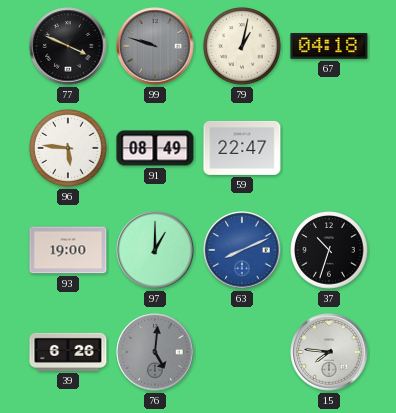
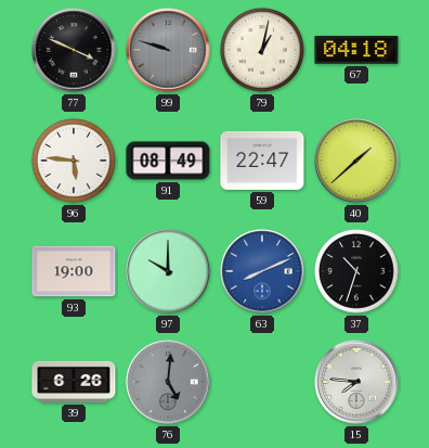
40: none -> 1:38
97: 1:00 -> 10:00
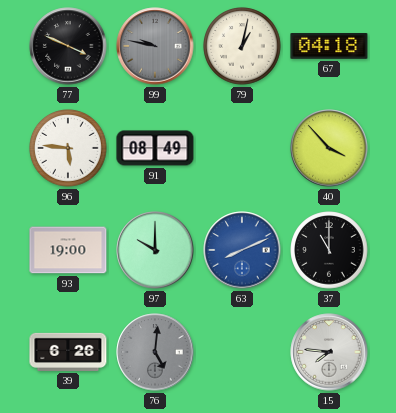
99: 9:48 -> 9:47
59: 22:47 -> none
40: 1:38 -> 3:53
37: 10:33 -> 11:00
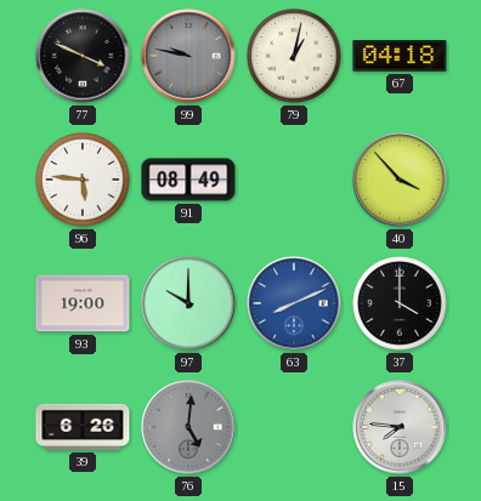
37: 11:00 -> 4:00
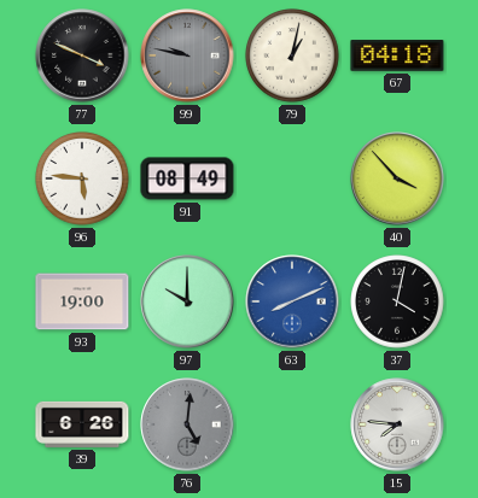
37: 4:00 -> 4:02
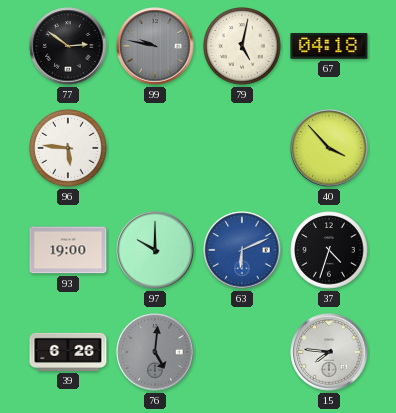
77: 3:49 -> 2:51
79: 1:02 -> 5:02
91: 08:49 -> none
63: 8:11 -> 6:11
37: 4:02 -> 4:33
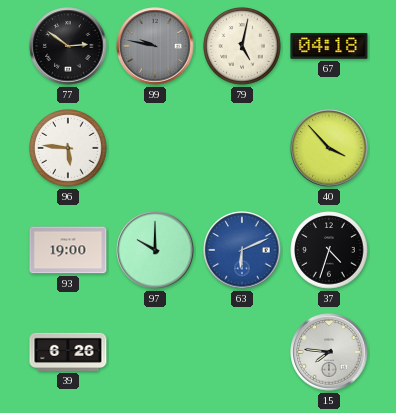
76: 5:01 -> none
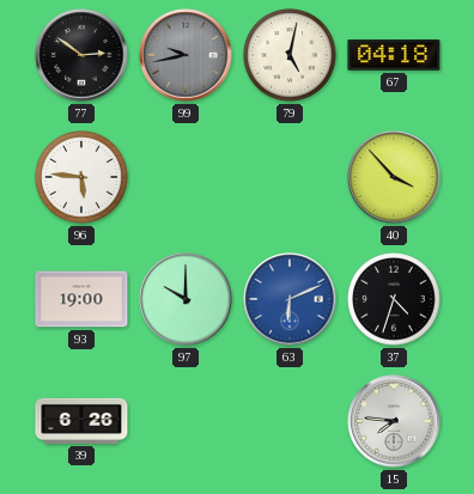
99: 9:47 -> 9:43
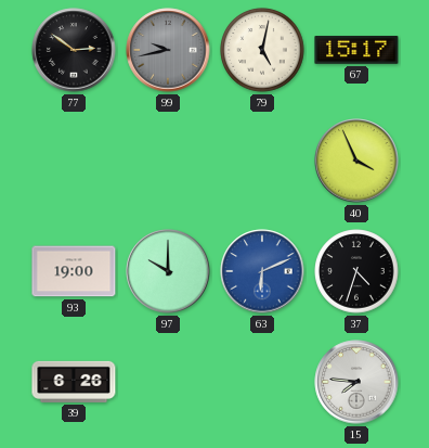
67: 04:18 -> 15:17
96: 5:46 -> none
40: 3:53 -> 3:56
